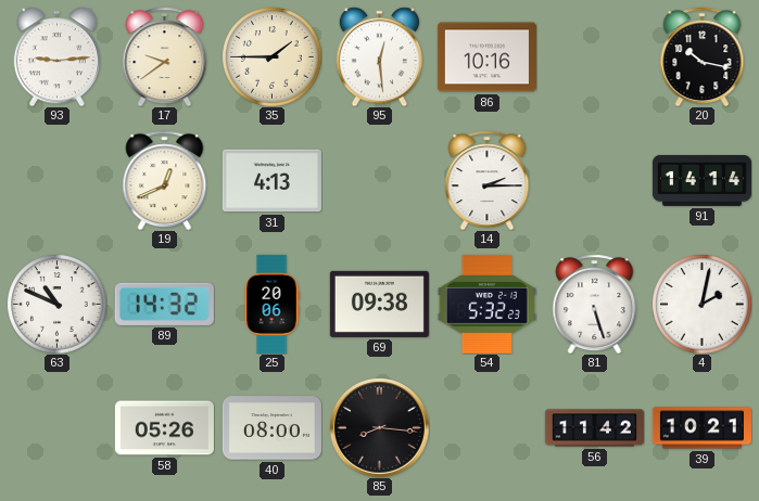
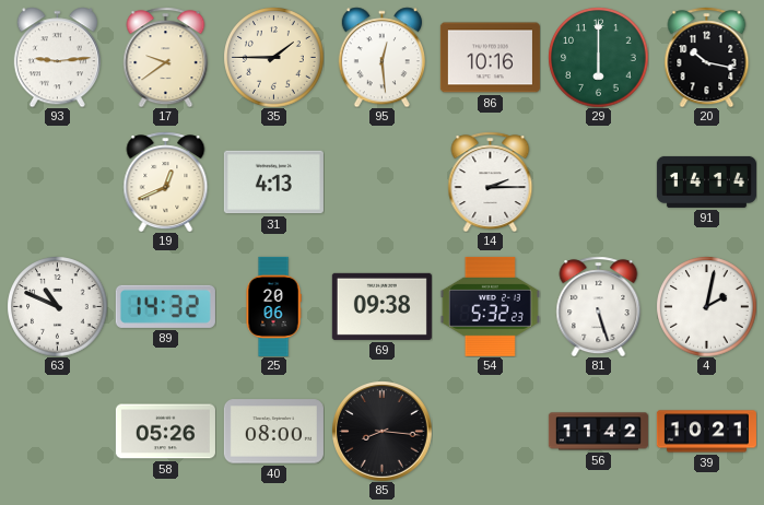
29: none -> 6:00
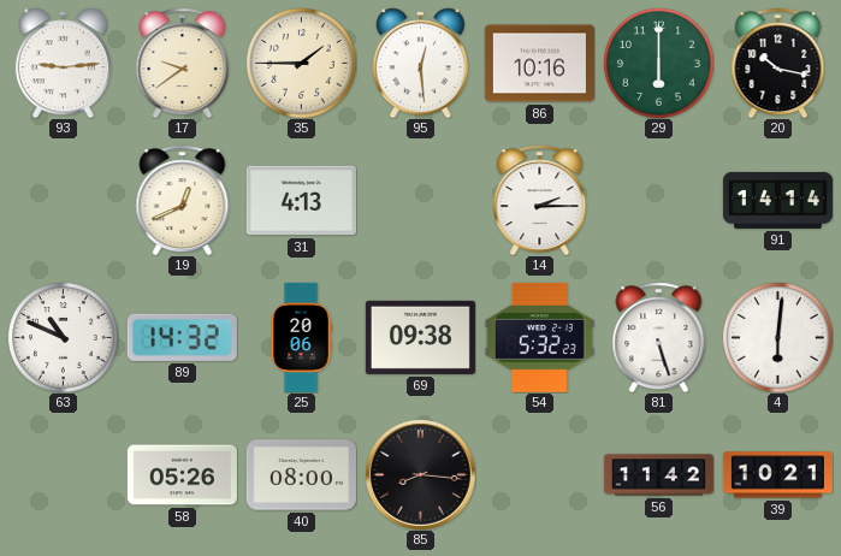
4: 2:02 -> 6:01
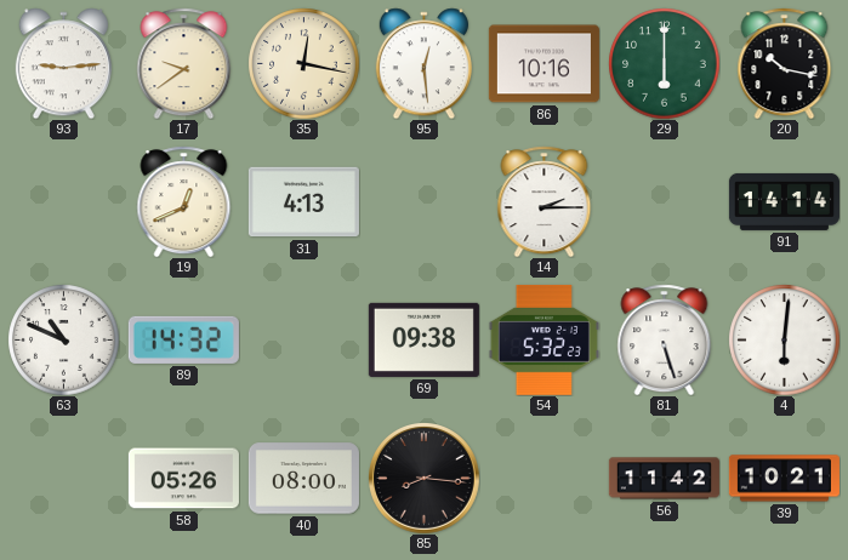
35: 1:45 -> 12:17
25: 20:06 -> none
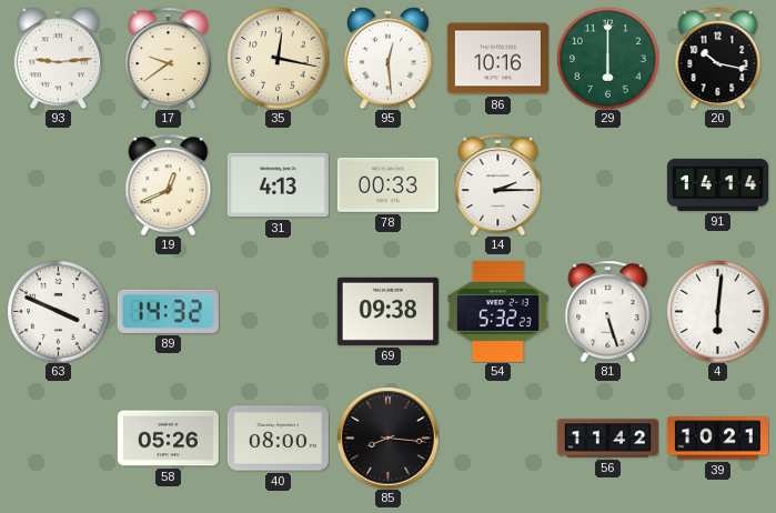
78: none -> 00:33
63: 10:49 -> 3:49
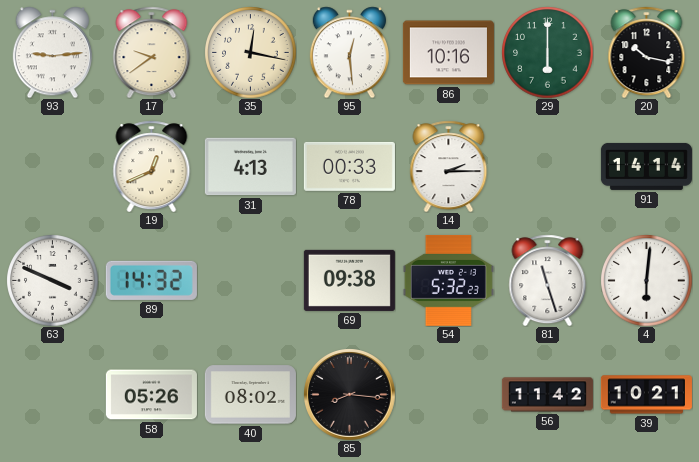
81: 5:27 -> 11:27
40: 08:00 -> 08:02
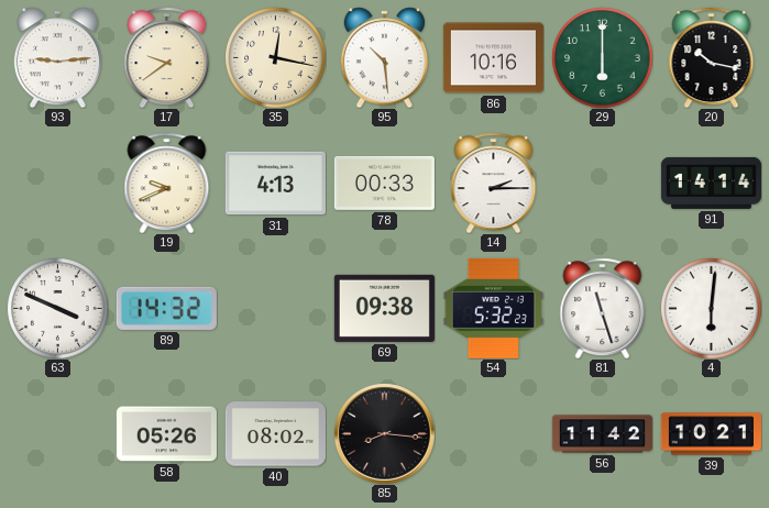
95: 12:29 -> 10:29
19: 12:41 -> 9:41
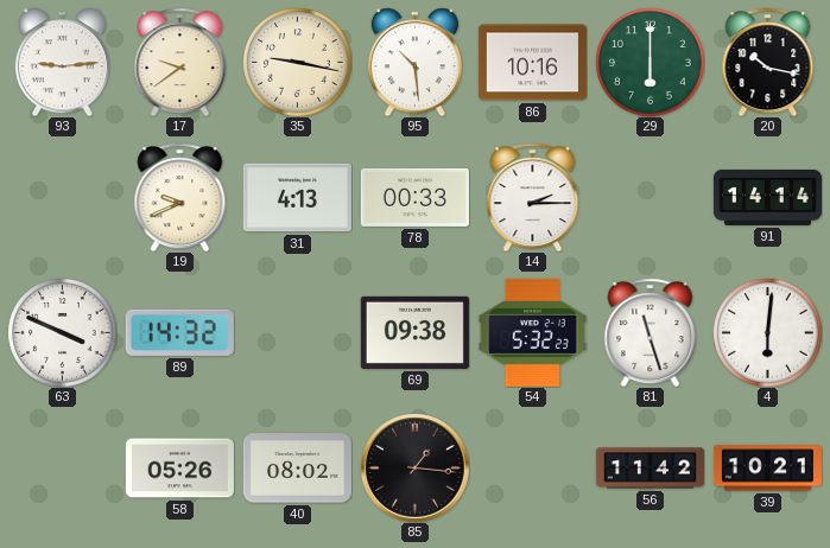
35: 12:17 -> 9:17
85: 8:16 -> 1:16
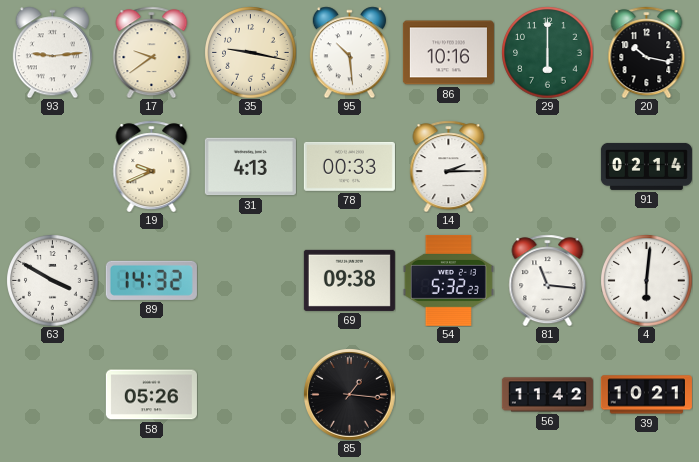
91: 14:14 -> 02:14
63: 3:49 -> 3:50
81: 11:27 -> 11:16
40: 08:02 -> none
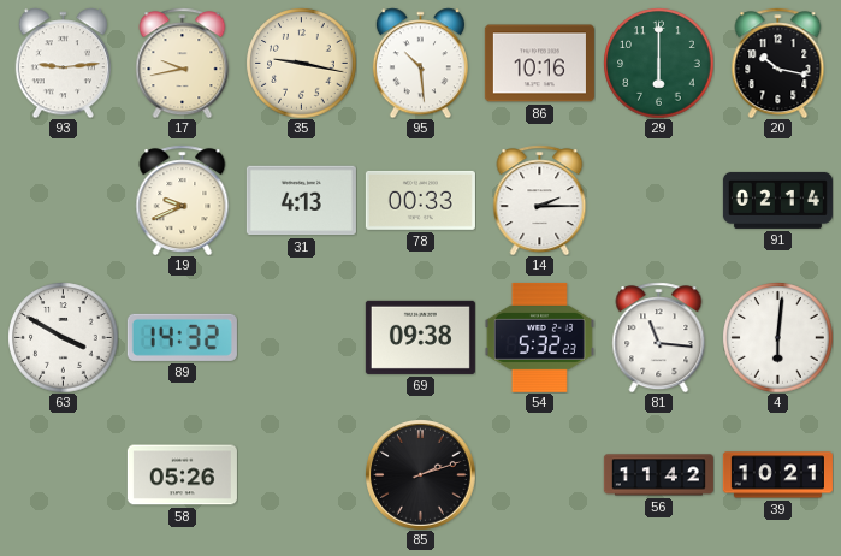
17: 9:39 -> 9:43
85: 1:16 -> 2:12
